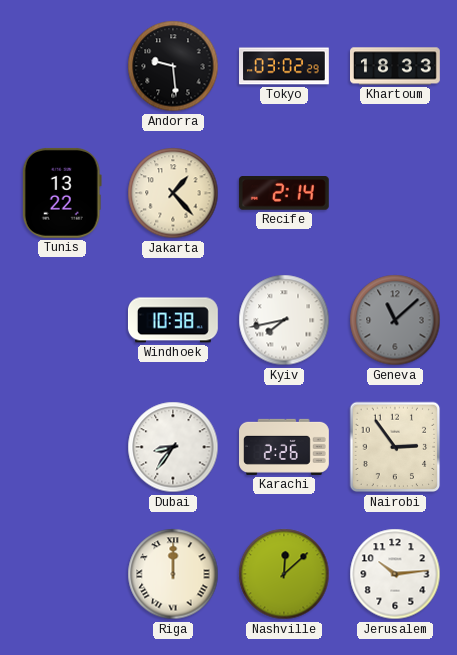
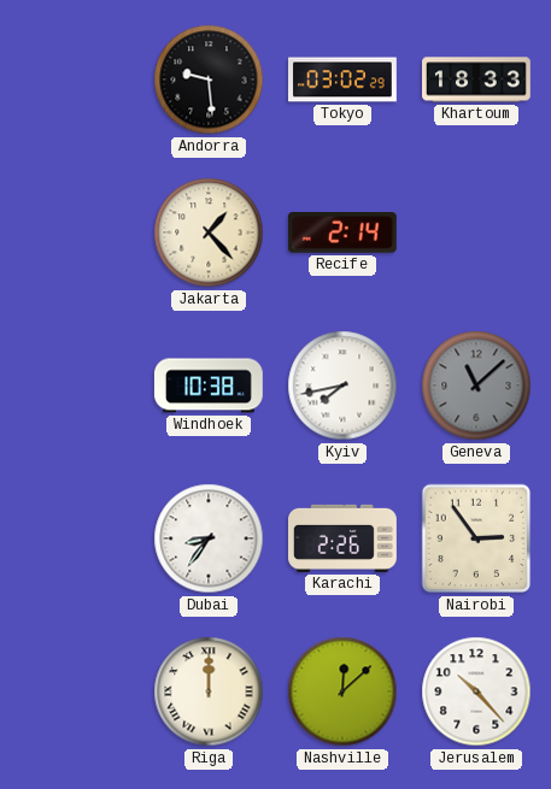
Tunis: 13:22 -> none
Jerusalem: 10:14 -> 10:23
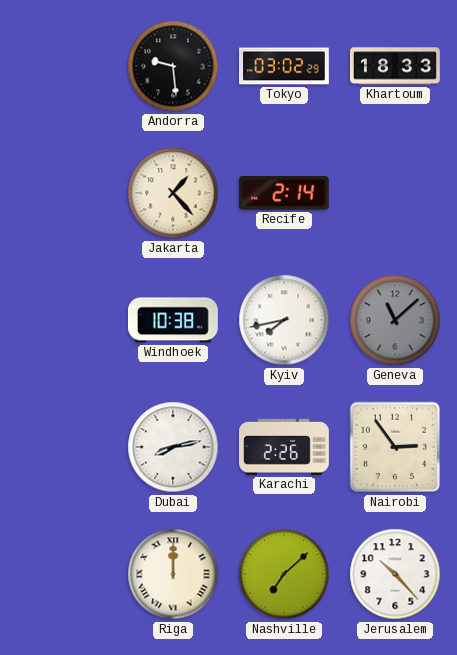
Dubai: 8:36 -> 8:13
Nashville: 12:08 -> 7:08
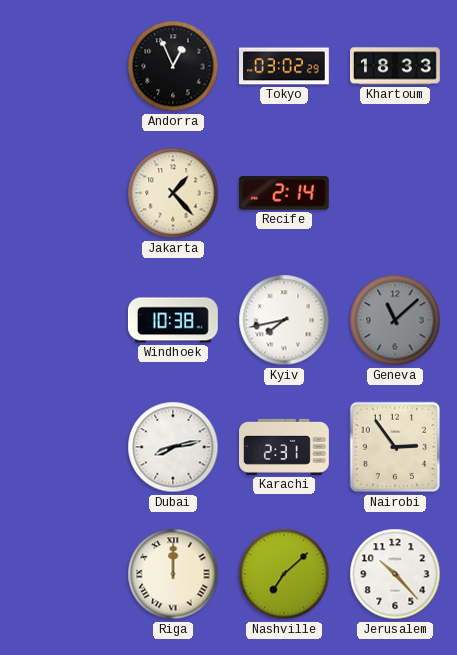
Andorra: 9:29 -> 12:56
Karachi: 2:26 -> 2:31
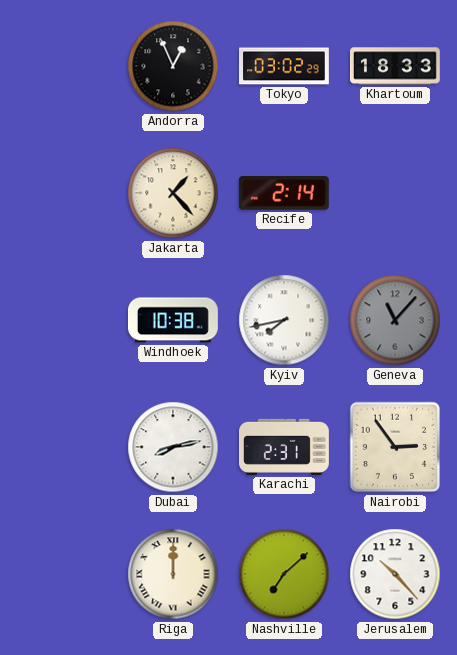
Geneva: 11:08 -> 11:07
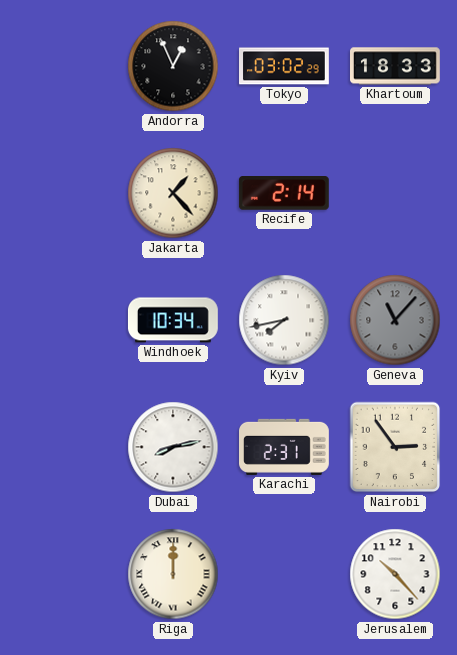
Windhoek: 10:38 -> 10:34
Nashville: 7:08 -> none
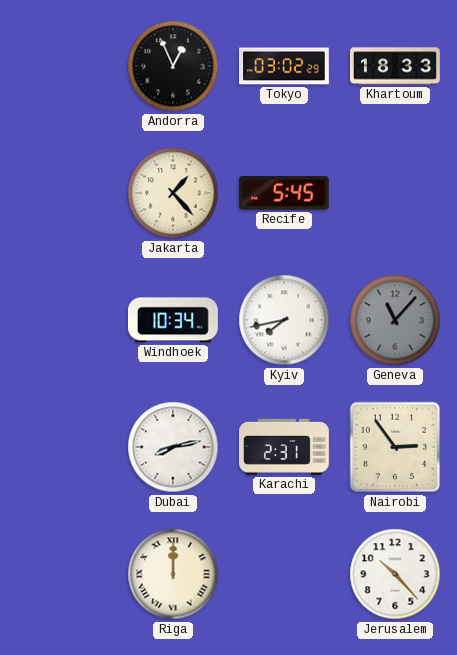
Recife: 2:14 -> 5:45
